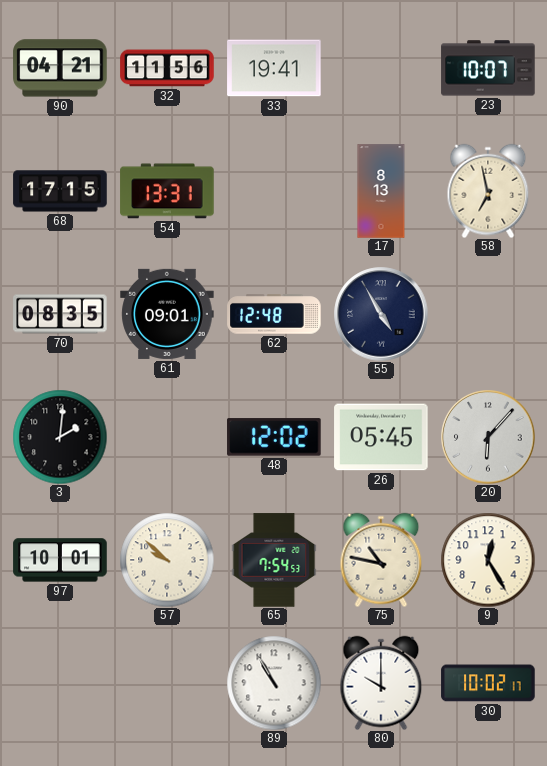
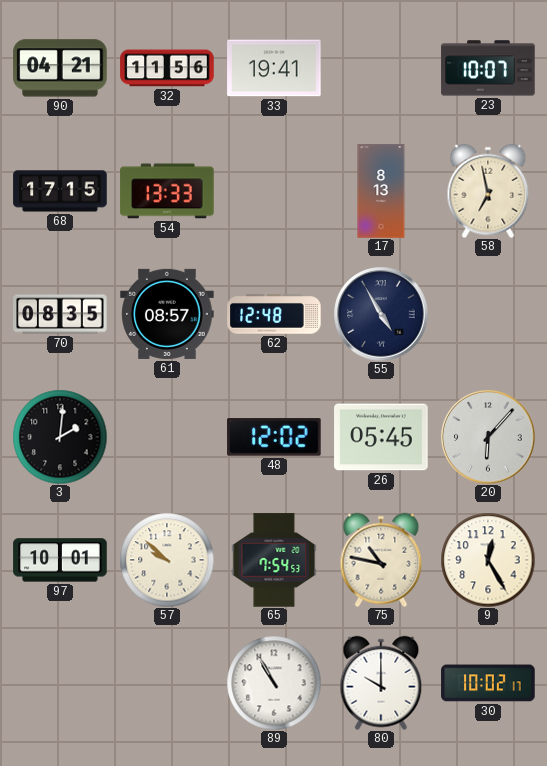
54: 13:31 -> 13:33
61: 09:01 -> 08:57
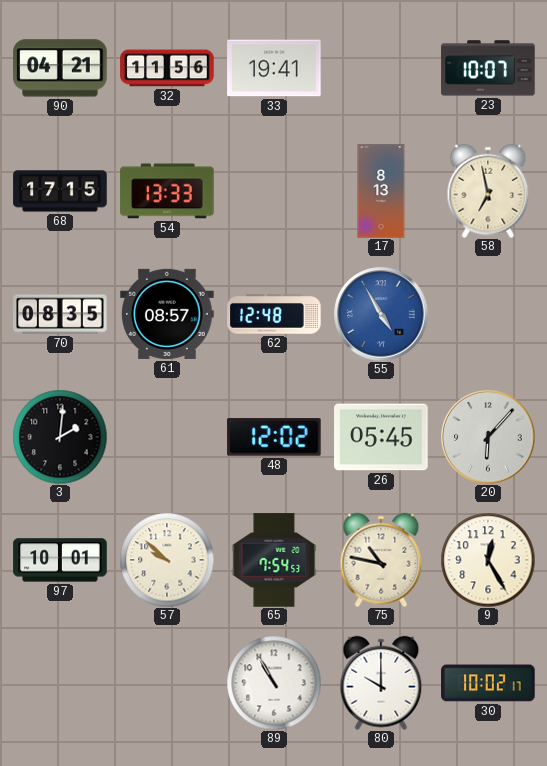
55 dial: navy -> blue
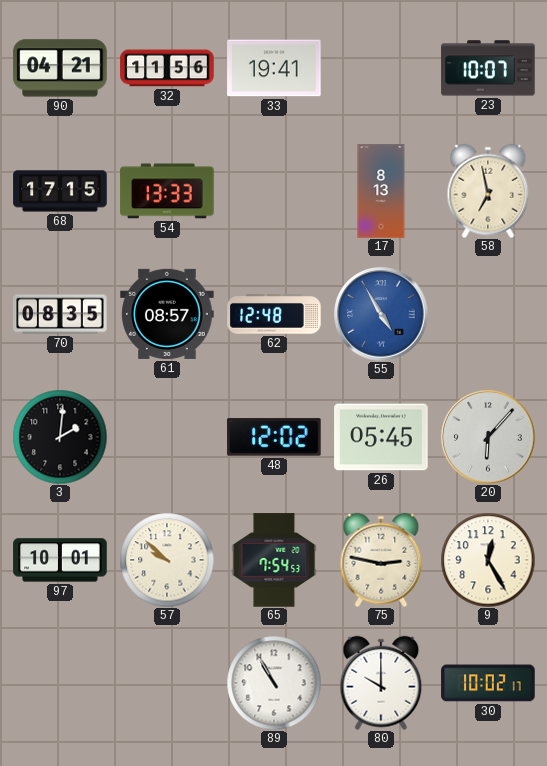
75: 10:47 -> 2:47
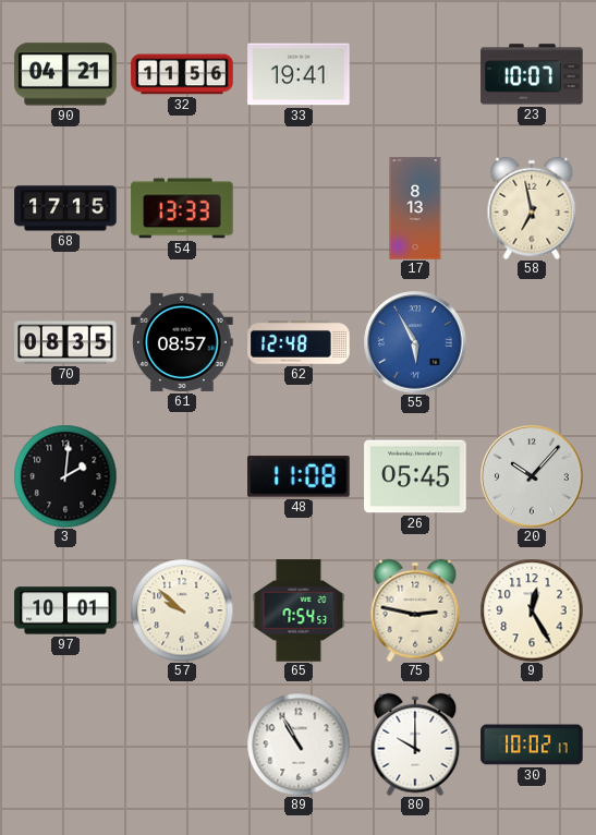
55: 4:55 -> 5:55
48: 12:02 -> 11:08
20: 6:07 -> 10:07
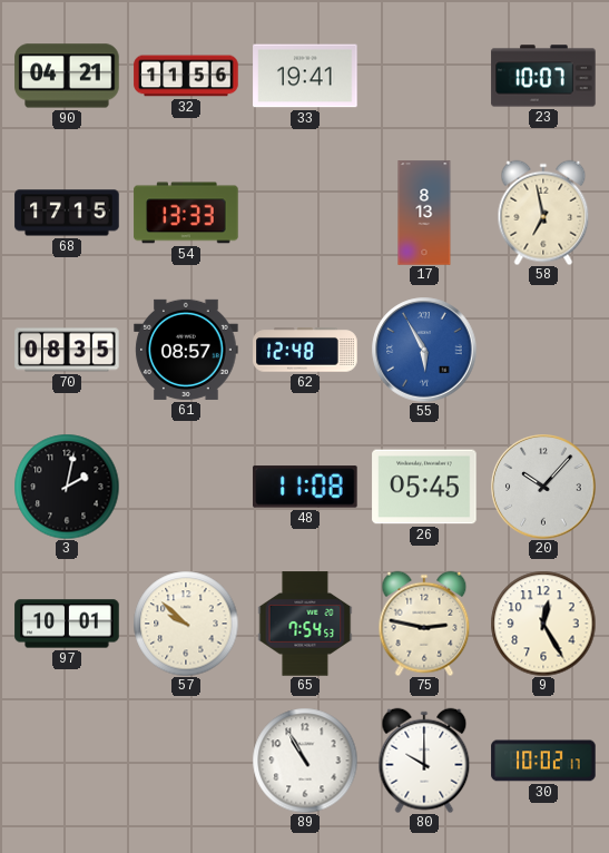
3: 2:01 -> 2:02
